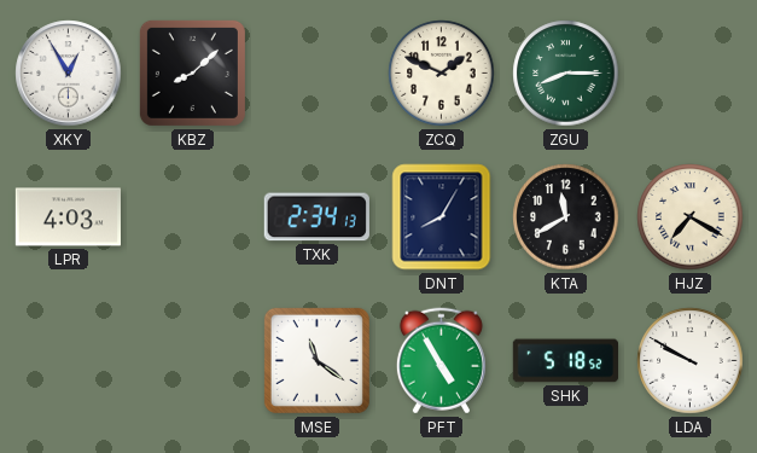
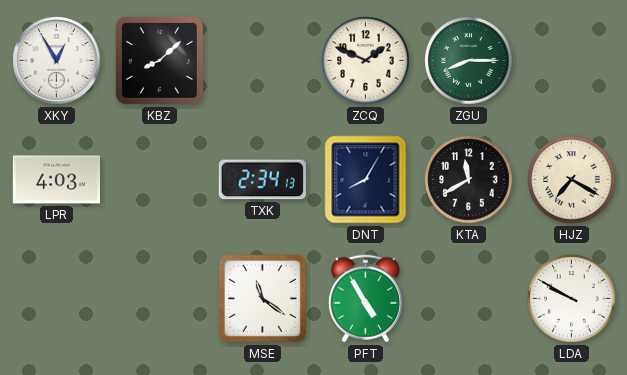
SHK: 5:18 -> none
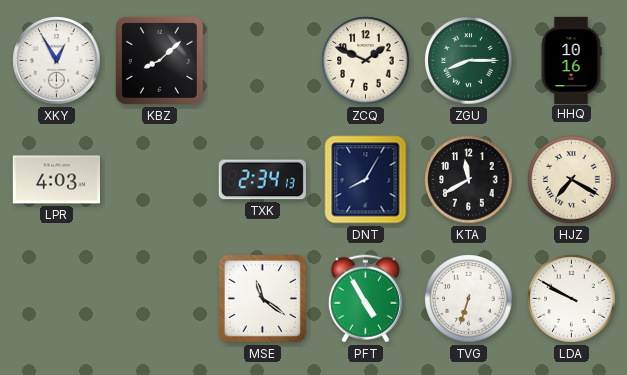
HHQ: none -> 10:16
TVG: none -> 6:33
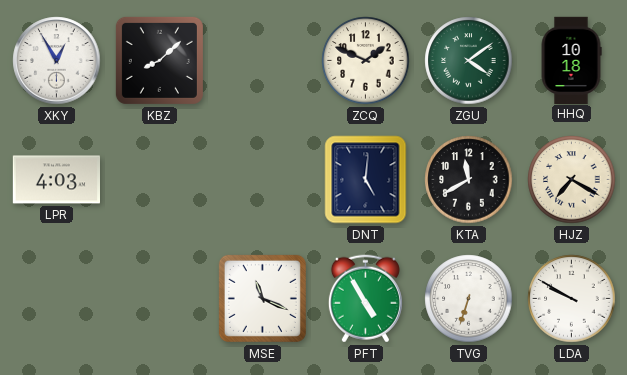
ZGU: 8:15 -> 4:09
HHQ: 10:16 -> 10:18
TXK: 2:34 -> none
DNT: 8:05 -> 5:01
MSE: 11:21 -> 11:19
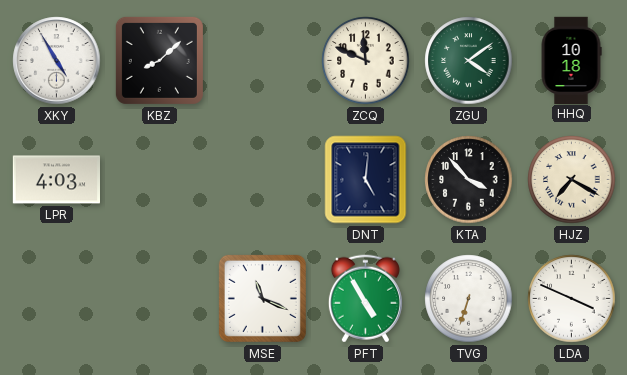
XKY: 12:55 -> 4:55
ZCQ: 1:49 -> 11:49
KTA: 11:40 -> 3:53
LDA: 9:50 -> 3:49
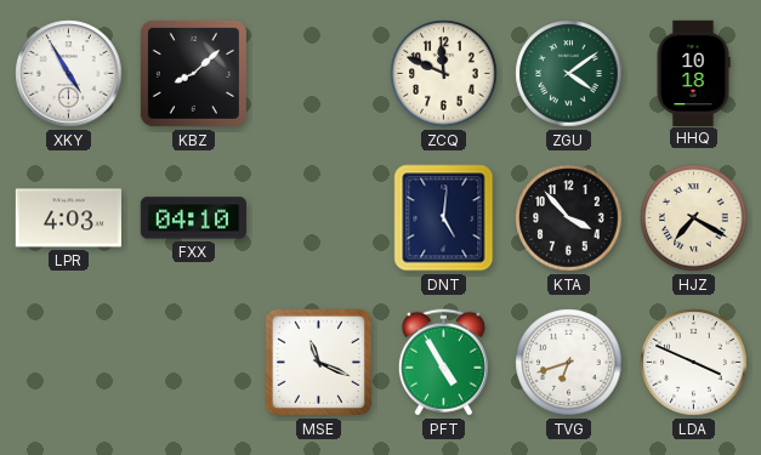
FXX: none -> 04:10
TVG: 6:33 -> 6:42
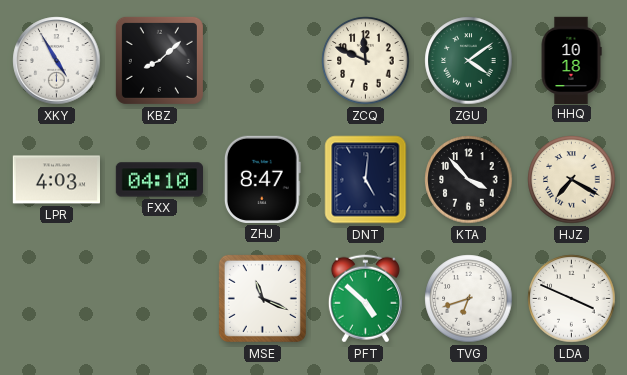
ZHJ: none -> 8:47
PFT: 4:55 -> 4:52
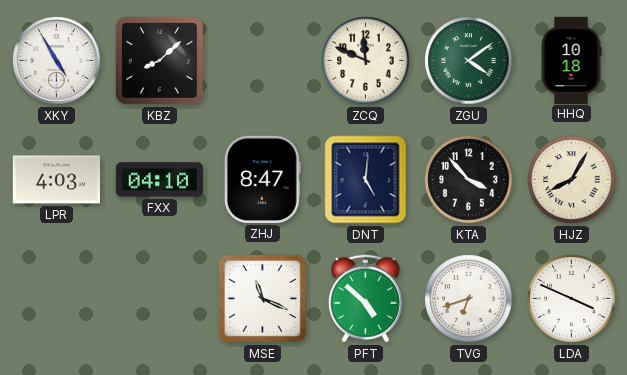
HJZ: 7:20 -> 8:05
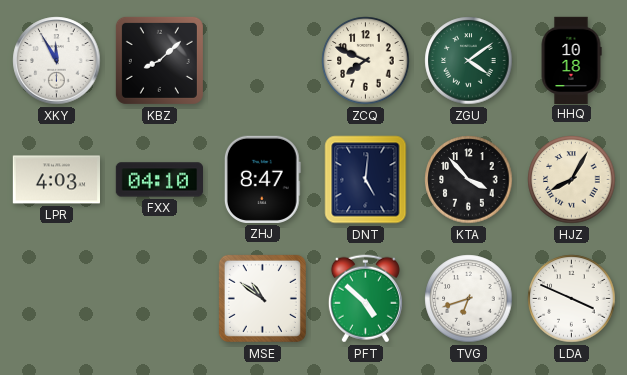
XKY: 4:55 -> 11:55
ZCQ: 11:49 -> 7:49
MSE: 11:19 -> 10:51
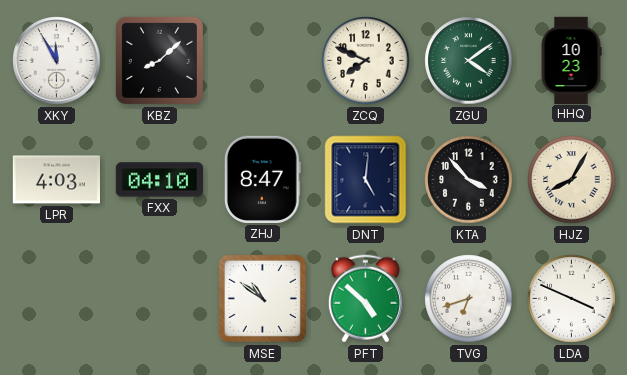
HHQ: 10:18 -> 10:23
